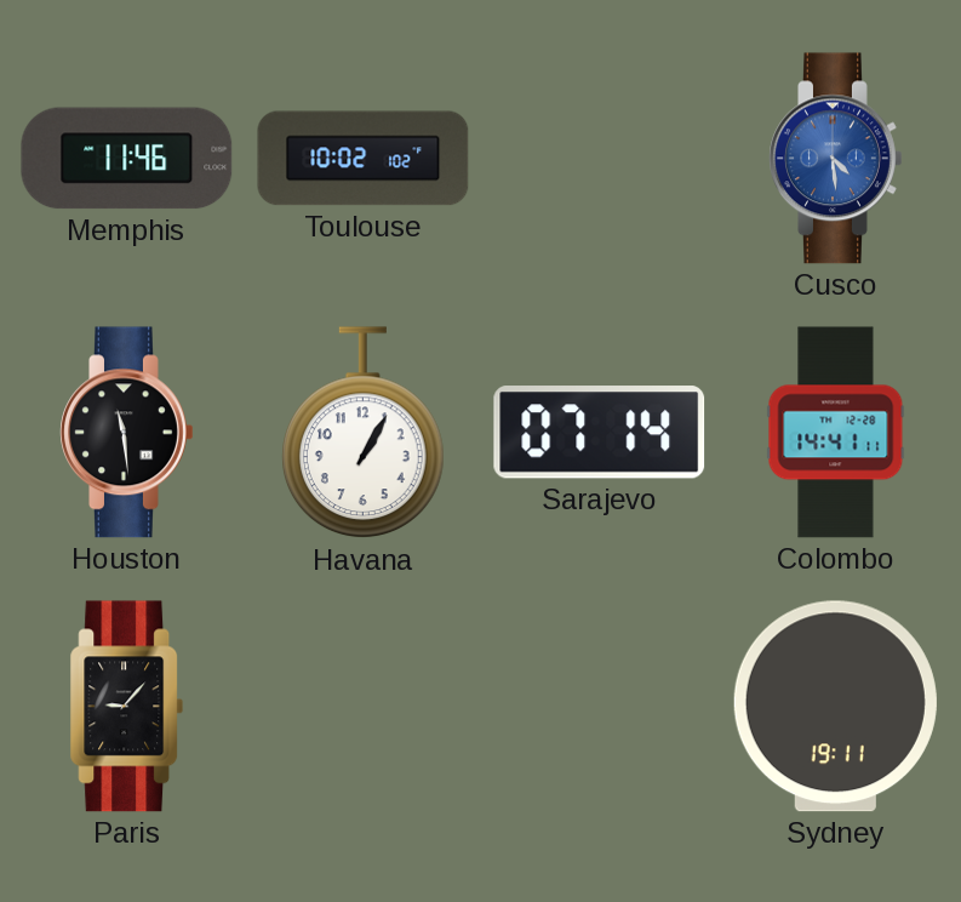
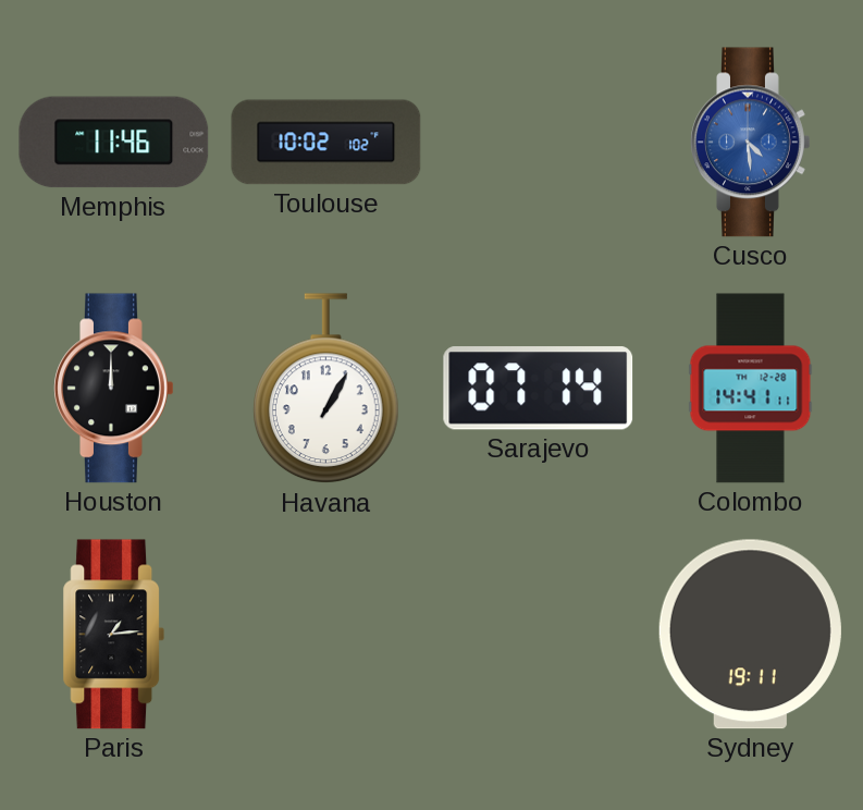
Houston: 11:29 -> 12:00
Paris: 9:07 -> 1:14
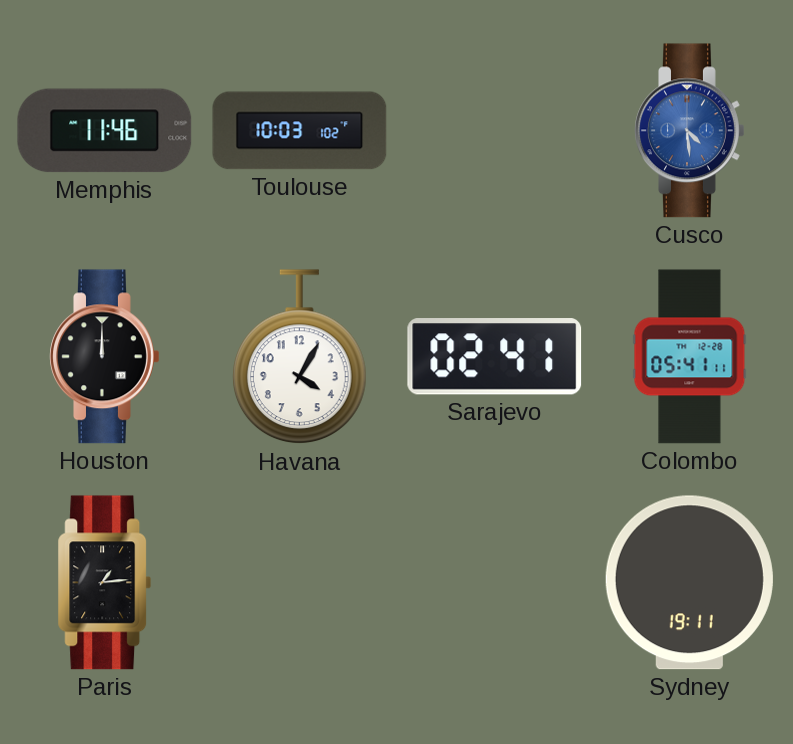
Toulouse: 10:02 -> 10:03
Havana: 1:05 -> 4:05
Sarajevo: 07:14 -> 02:41
Colombo: 14:41 -> 05:41
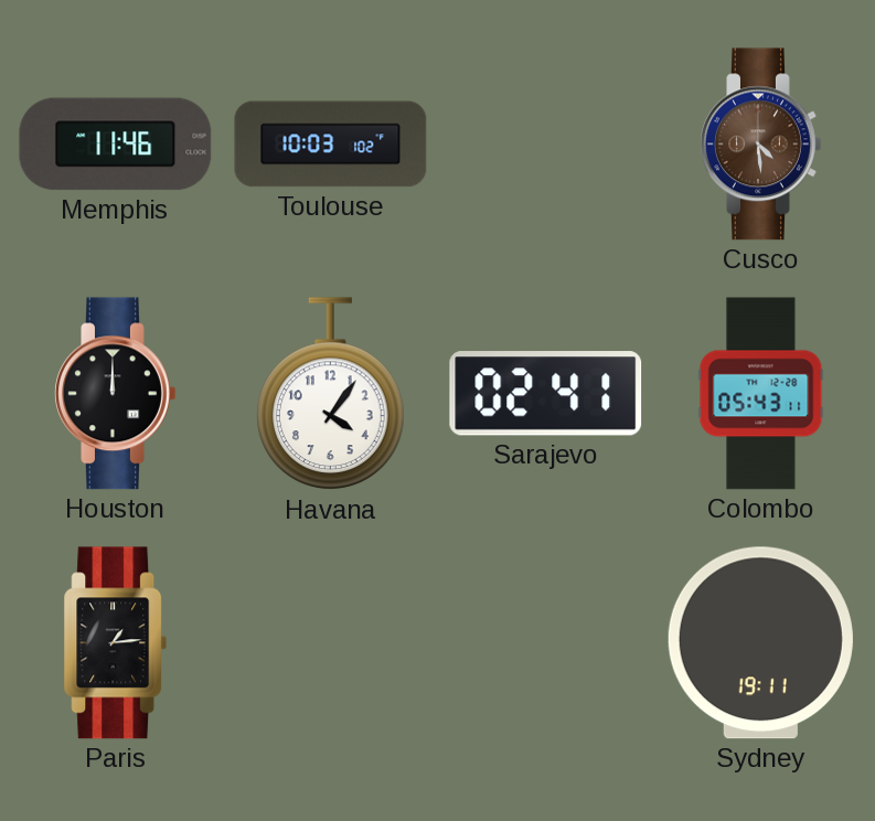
Cusco dial: blue -> brown
Havana: 4:05 -> 4:06
Colombo: 05:41 -> 05:43
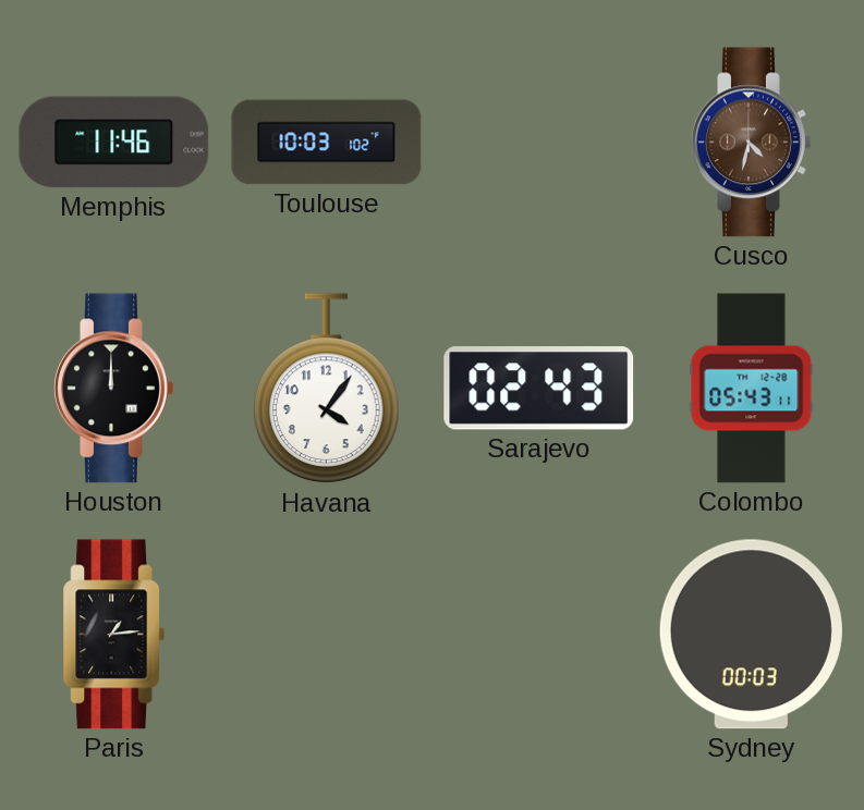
Cusco: 4:29 -> 4:32
Sarajevo: 02:41 -> 02:43
Sydney: 19:11 -> 00:03
